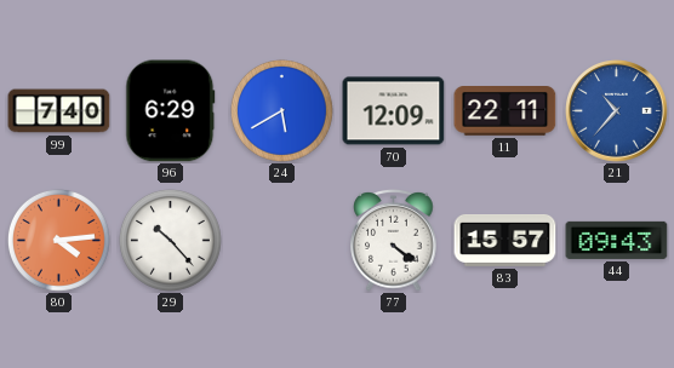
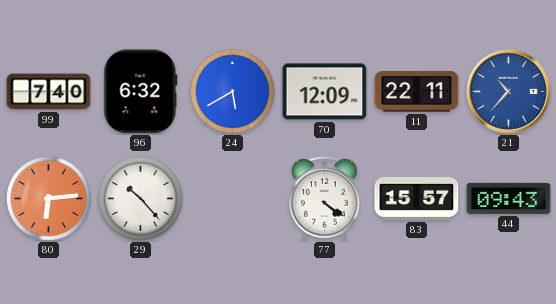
96: 6:29 -> 6:32
80: 4:14 -> 6:14
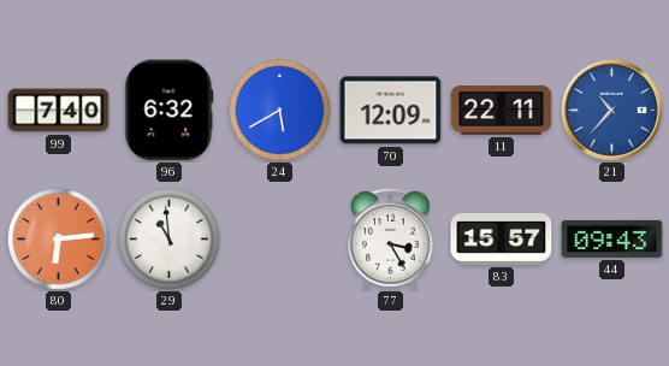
29: 10:23 -> 10:59
77: 4:21 -> 3:25
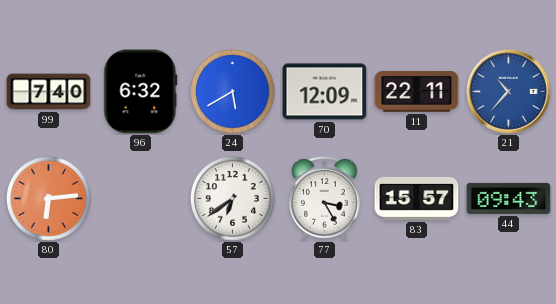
29: 10:59 -> none
57: none -> 6:39
